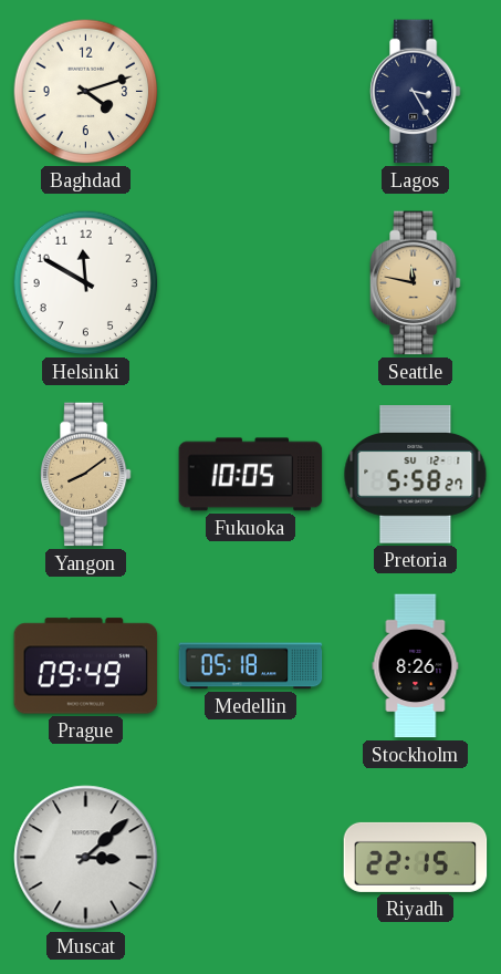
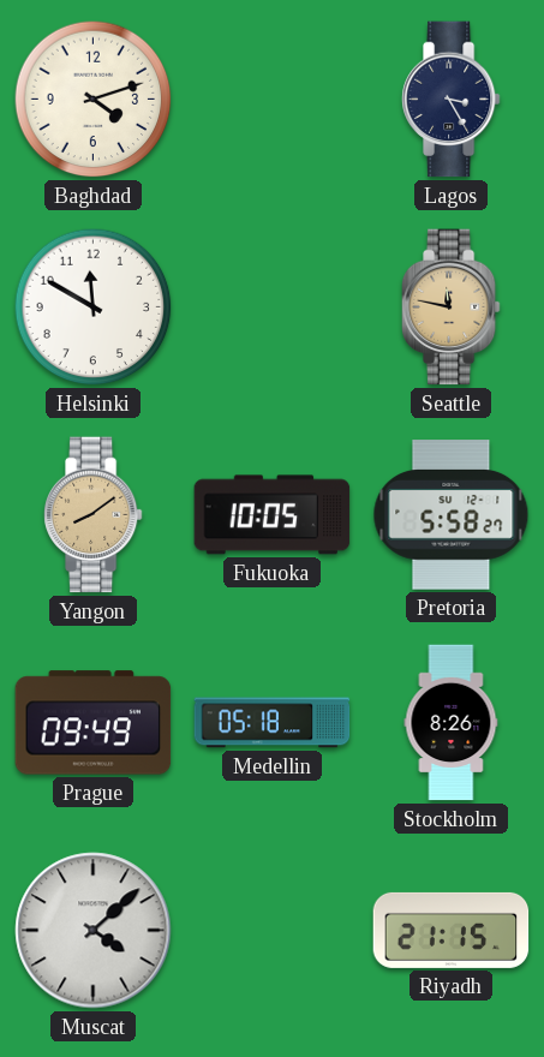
Muscat: 3:08 -> 4:08
Riyadh: 22:15 -> 21:15
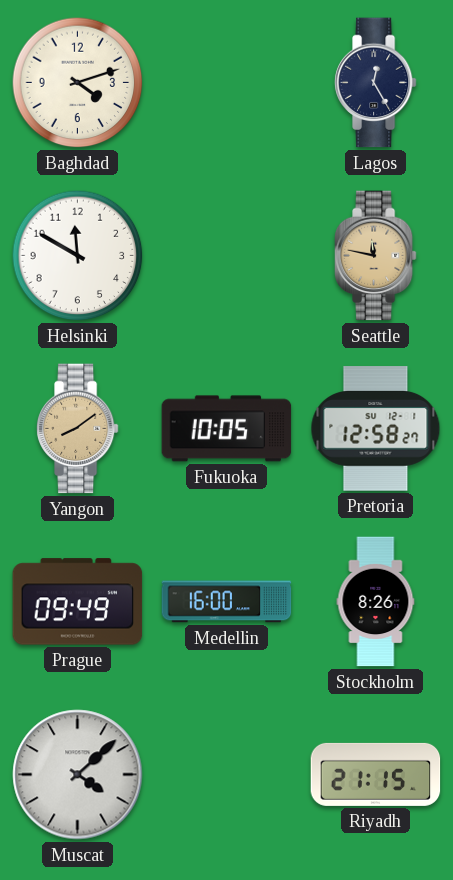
Lagos: 3:25 -> 12:25
Pretoria: 5:58 -> 12:58
Medellin: 05:18 -> 16:00
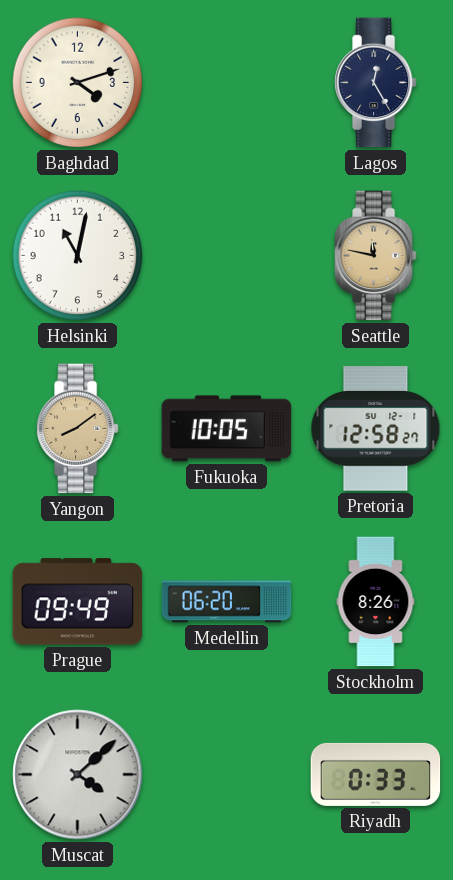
Helsinki: 11:50 -> 11:02
Medellin: 16:00 -> 06:20
Riyadh: 21:15 -> 0:33
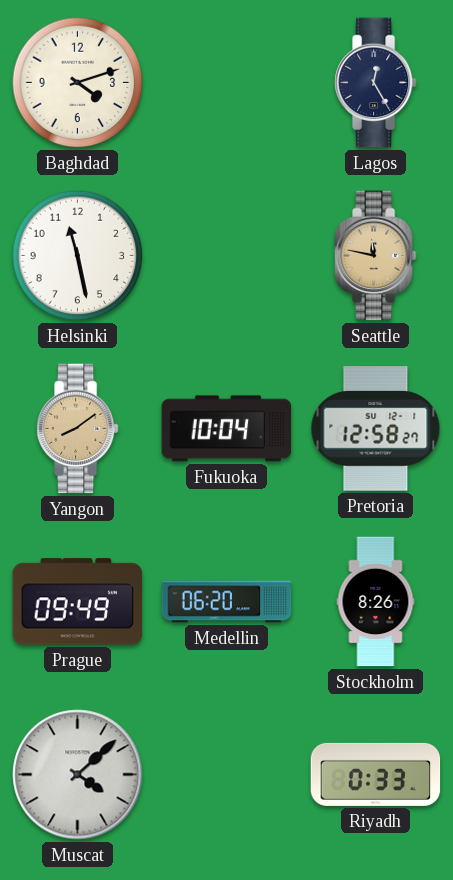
Helsinki: 11:02 -> 11:28
Fukuoka: 10:05 -> 10:04
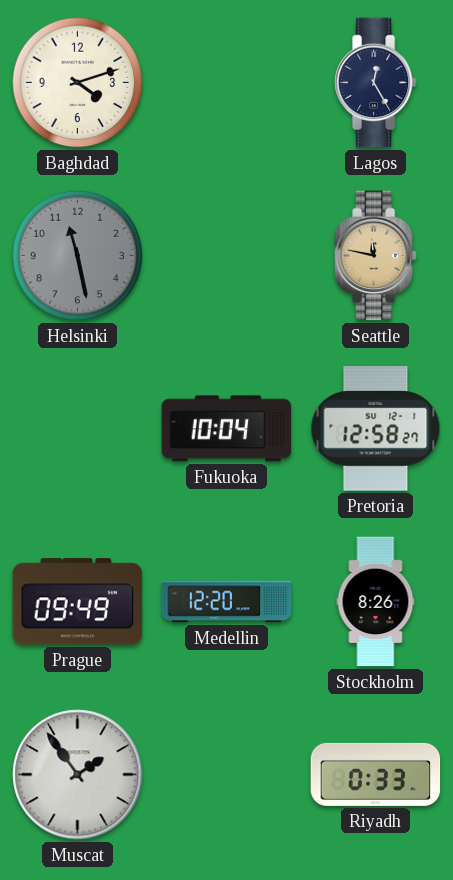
Helsinki dial: white -> grey
Yangon: 8:09 -> none
Medellin: 06:20 -> 12:20
Muscat: 4:08 -> 1:54
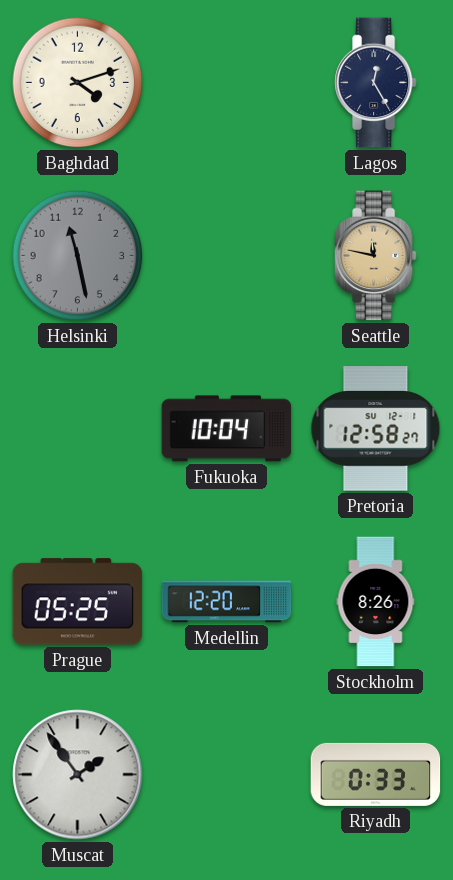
Prague: 09:49 -> 05:25
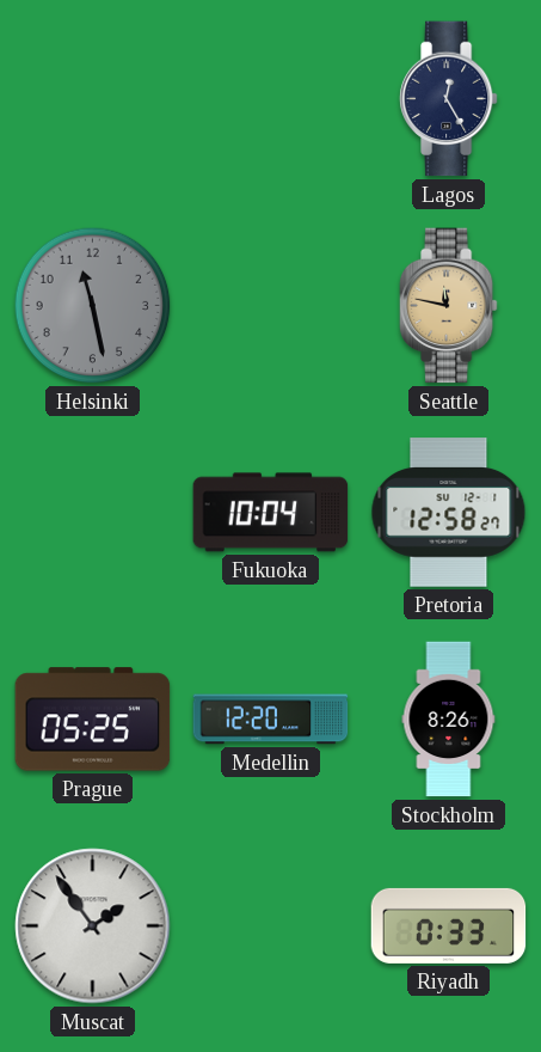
Baghdad: 4:12 -> none
